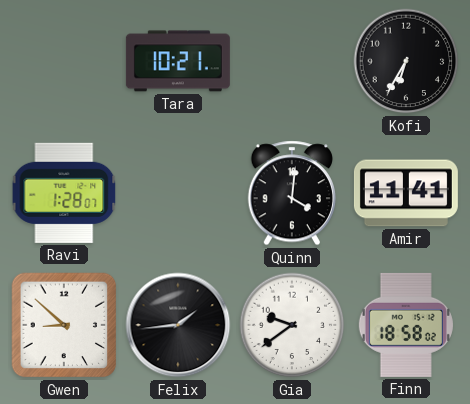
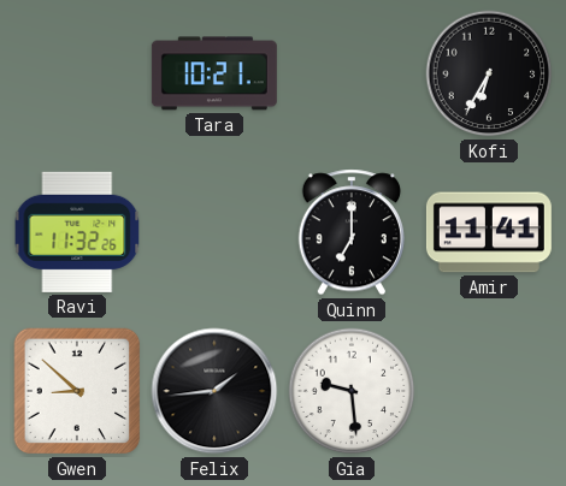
Ravi: 1:28 -> 11:32
Quinn: 4:01 -> 7:00
Gia: 9:39 -> 9:29
Finn: 18:58 -> none
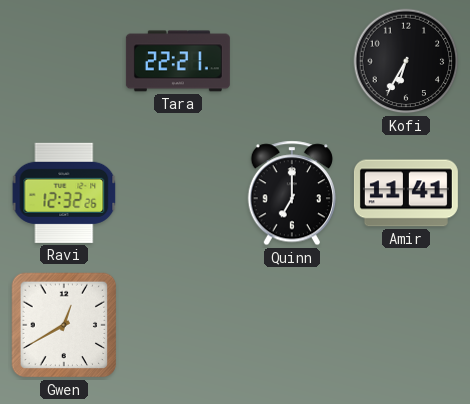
Tara: 10:21 -> 22:21
Ravi: 11:32 -> 12:32
Gwen: 8:52 -> 12:40
Felix: 1:44 -> none
Gia: 9:29 -> none
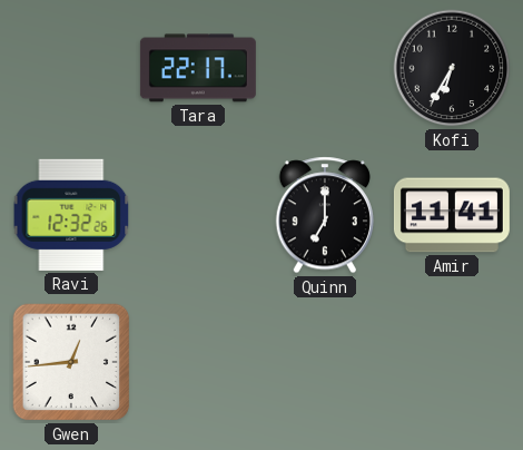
Tara: 22:21 -> 22:17
Gwen: 12:40 -> 12:44
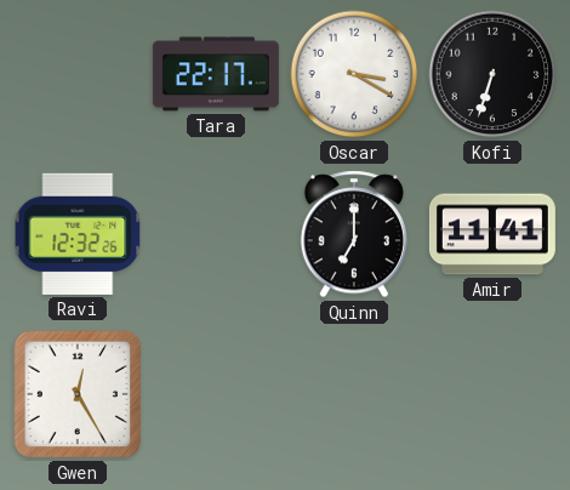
Oscar: none -> 3:20
Kofi: 6:35 -> 6:33
Gwen: 12:44 -> 12:25
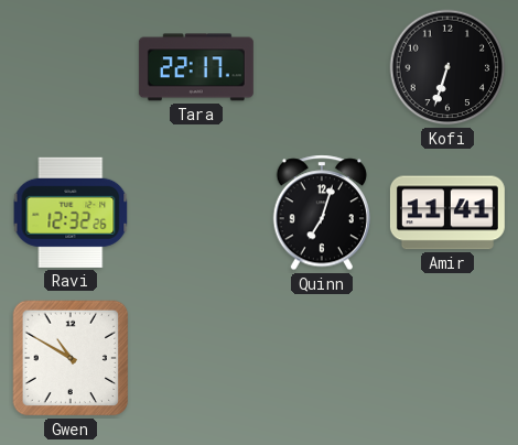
Oscar: 3:20 -> none
Quinn: 7:00 -> 7:03
Gwen: 12:25 -> 10:50
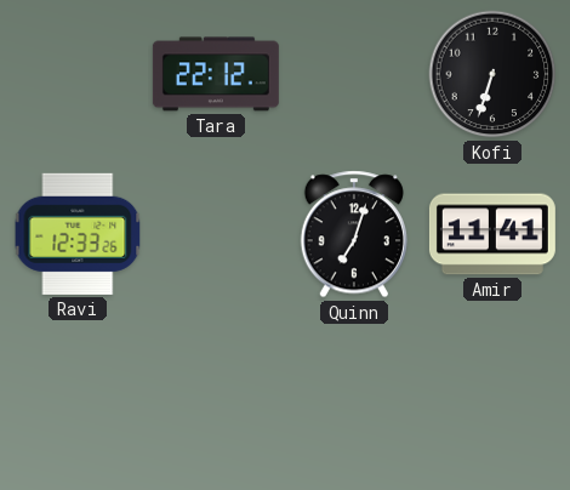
Tara: 22:17 -> 22:12
Ravi: 12:32 -> 12:33
Gwen: 10:50 -> none
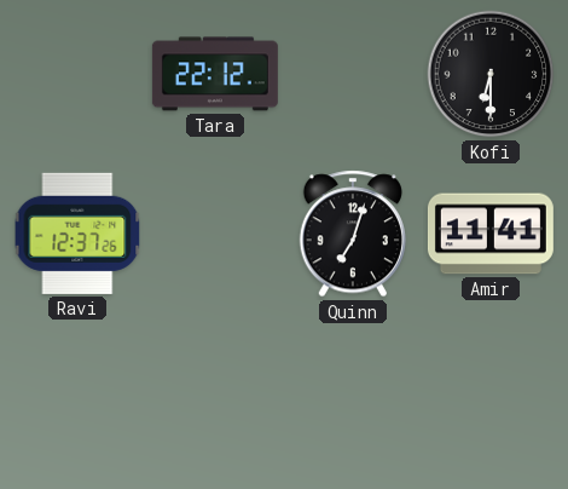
Kofi: 6:33 -> 6:30
Ravi: 12:33 -> 12:37
